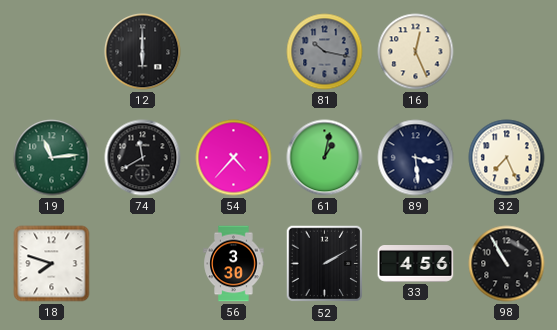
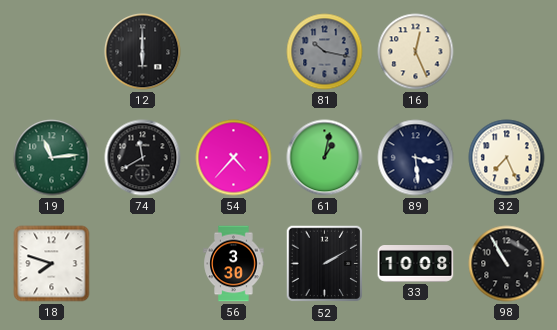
33: 4:56 -> 10:08
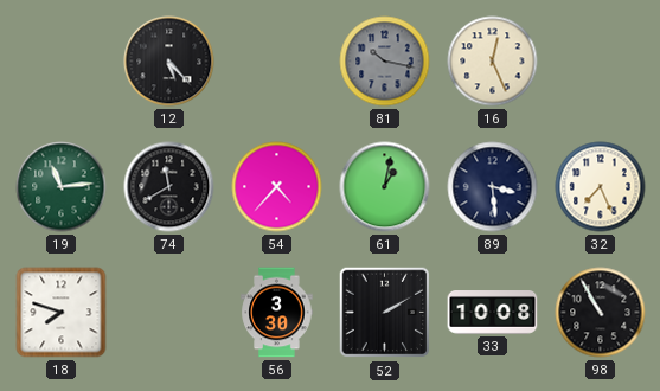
12: 6:00 -> 5:23
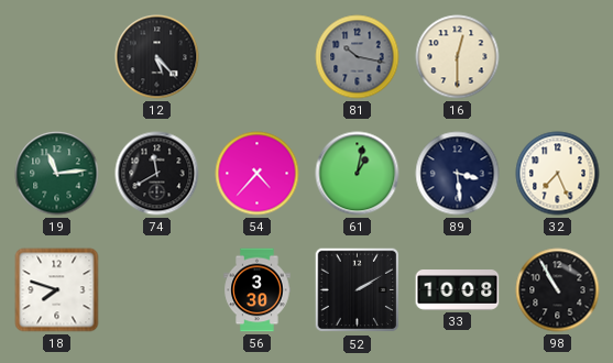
16: 12:26 -> 12:30
